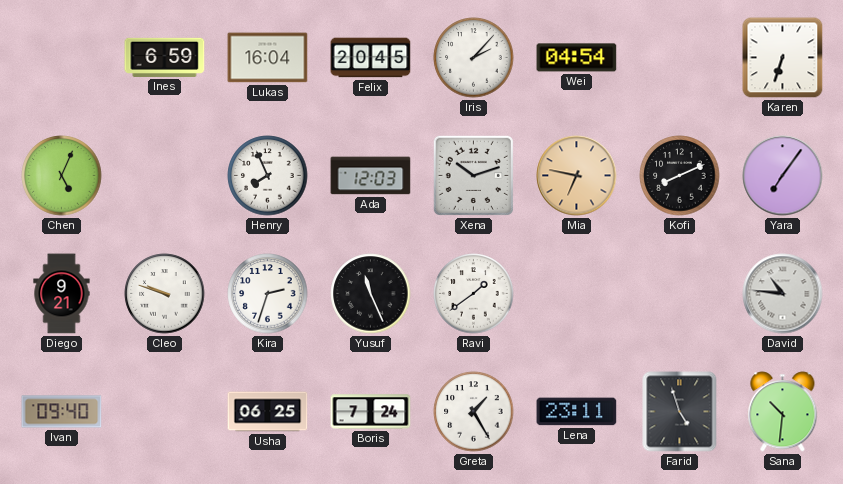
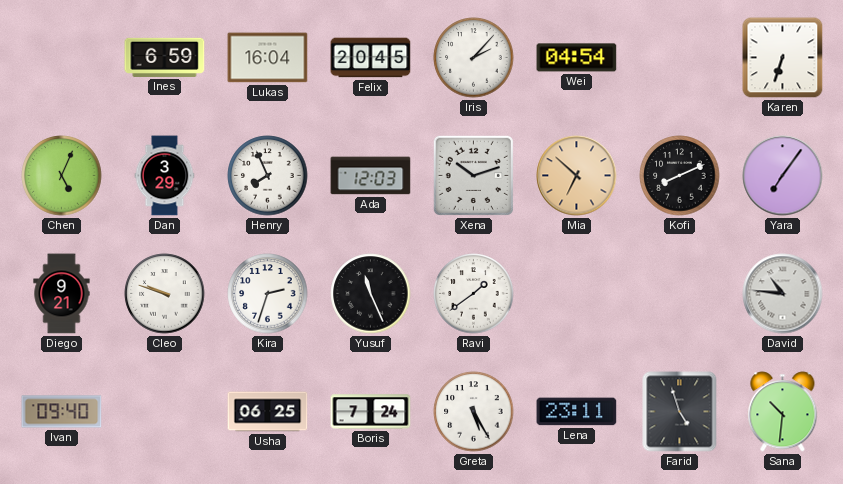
Dan: none -> 3:29
Mia: 6:47 -> 6:52
Greta: 1:25 -> 5:25
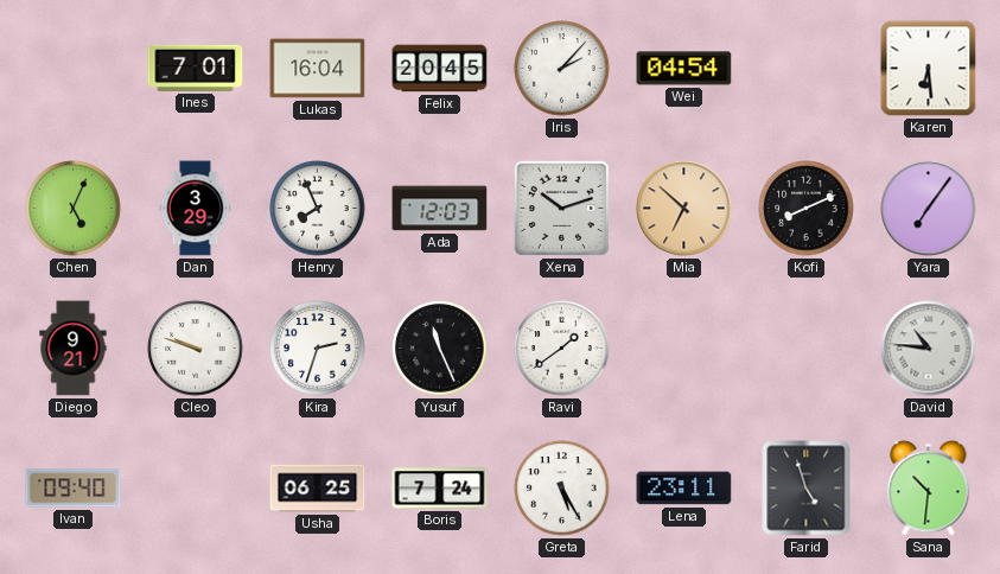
Ines: 6:59 -> 7:01
Karen: 6:33 -> 6:29
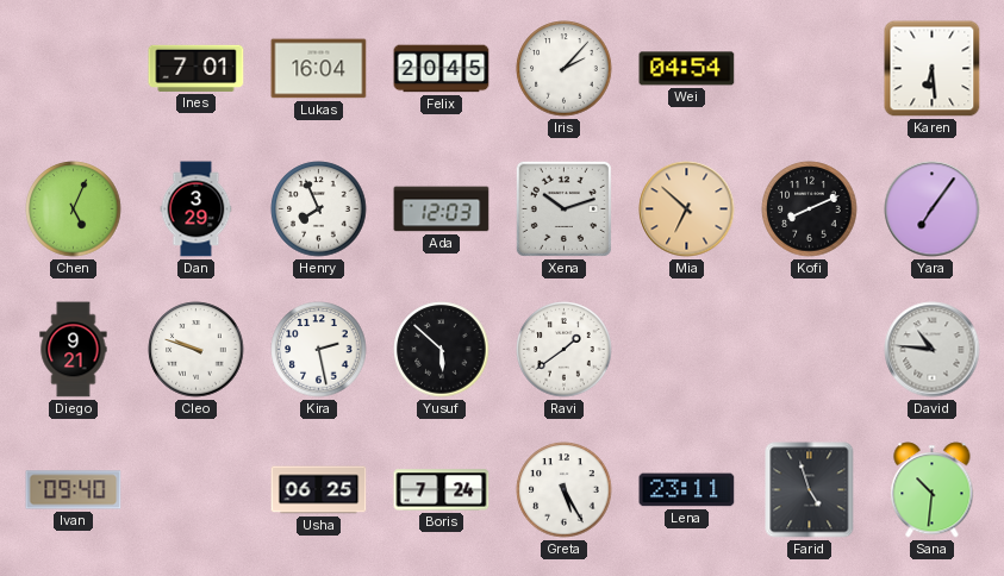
Kira: 2:33 -> 2:28
Yusuf: 11:26 -> 5:52
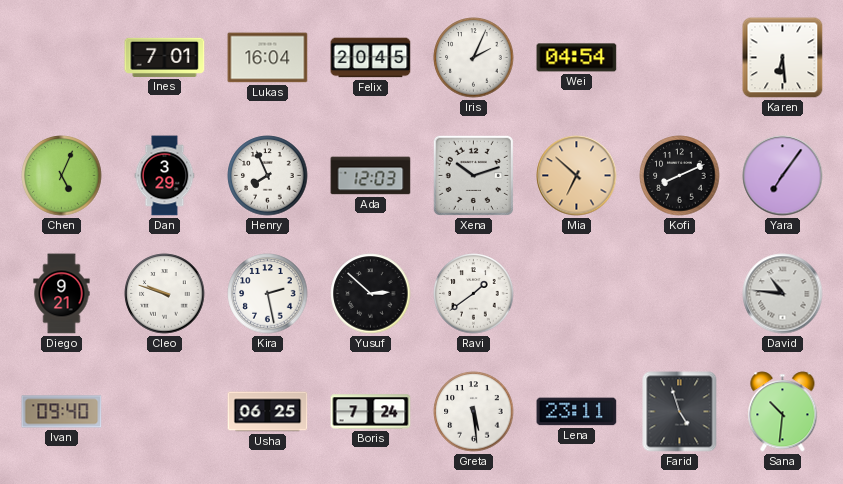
Iris: 2:07 -> 2:04
Yusuf: 5:52 -> 2:52
Greta: 5:25 -> 5:29
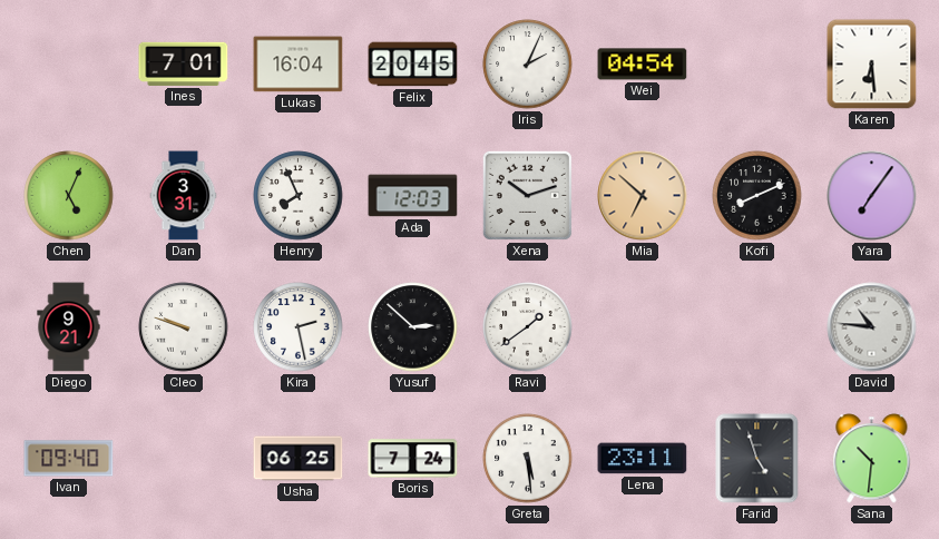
Dan: 3:29 -> 3:31
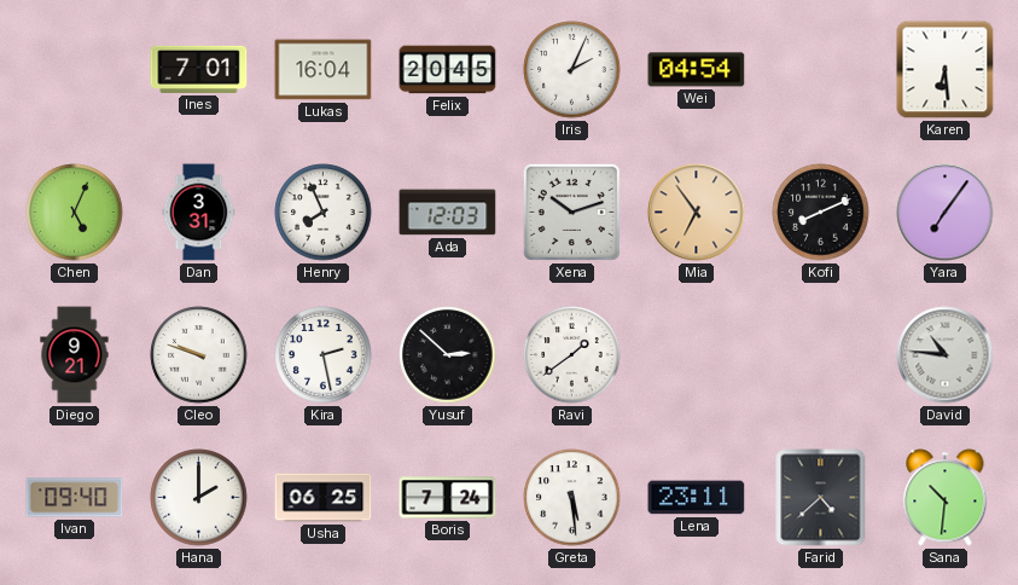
Mia: 6:52 -> 6:54
Hana: none -> 2:00
Farid: 4:57 -> 4:38
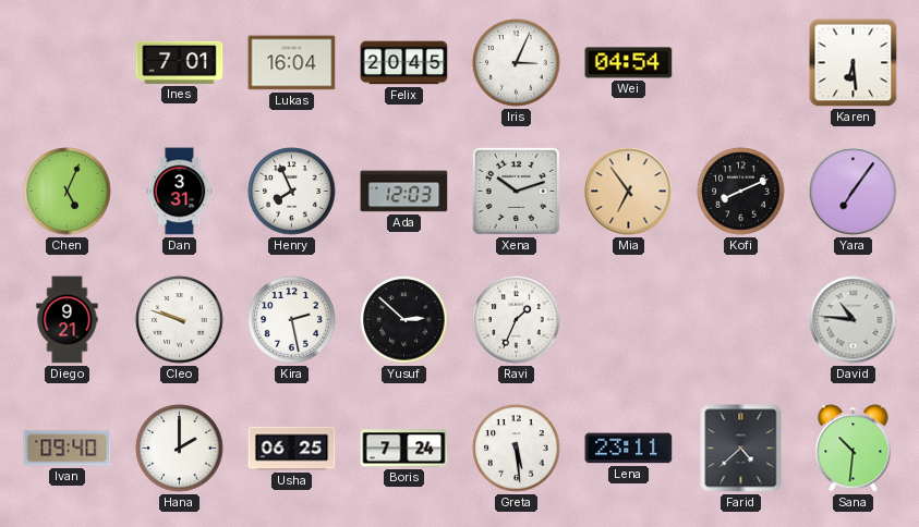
Iris: 2:04 -> 3:04
Ravi: 1:39 -> 1:34
